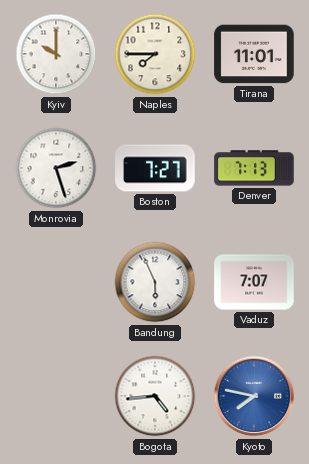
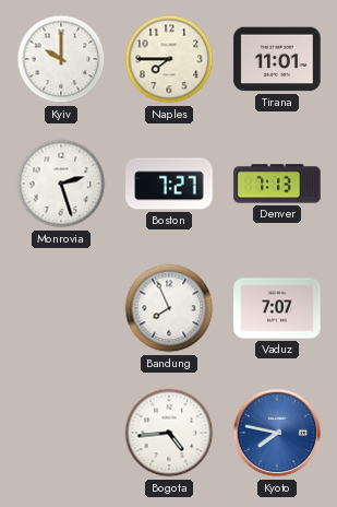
Bandung: 5:56 -> 7:56
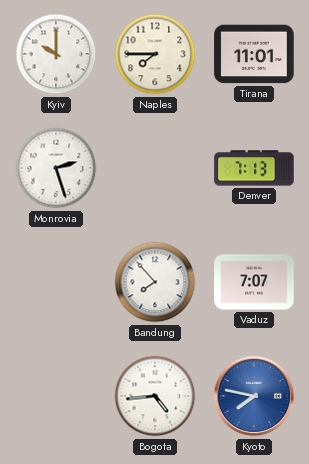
Boston: 7:27 -> none
Bandung: 7:56 -> 7:53
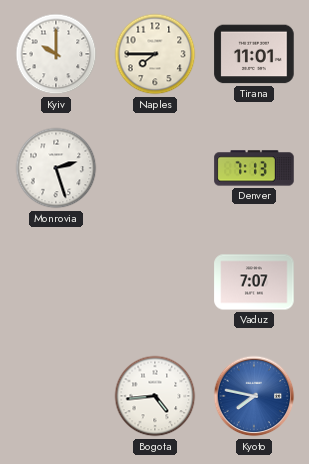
Bandung: 7:53 -> none
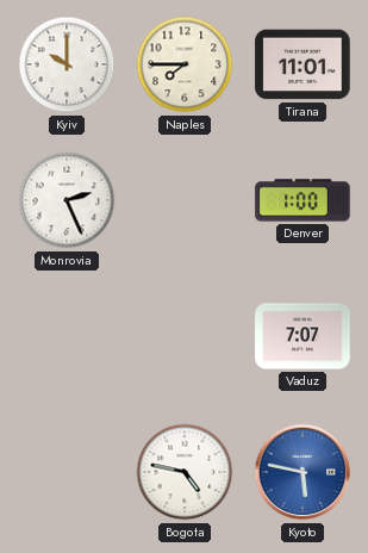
Monrovia: 2:27 -> 2:26
Denver: 7:13 -> 1:00
Bogota: 4:44 -> 4:47
Kyoto: 7:47 -> 5:47
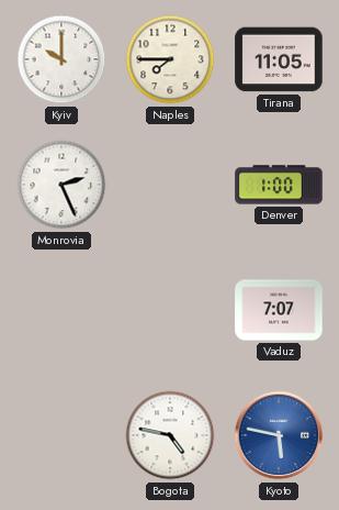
Tirana: 11:01 -> 11:05
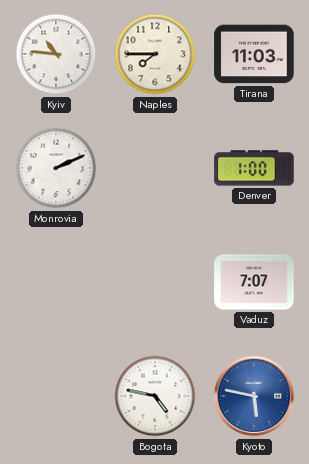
Kyiv: 10:00 -> 10:46
Tirana: 11:05 -> 11:03
Monrovia: 2:26 -> 2:11
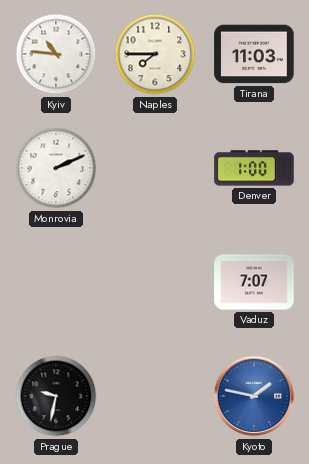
Prague: none -> 9:32
Bogota: 4:47 -> none
Kyoto: 5:47 -> 1:47
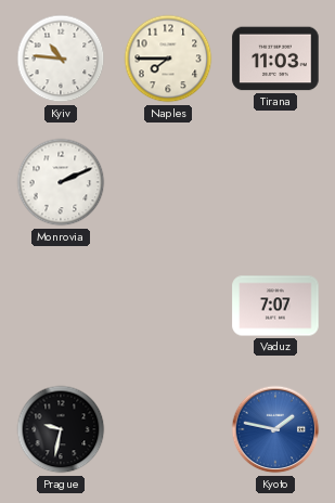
Denver: 1:00 -> none
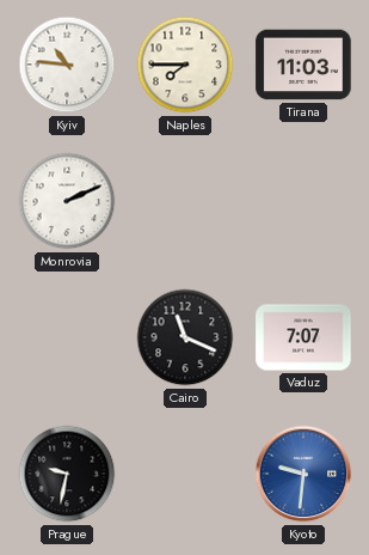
Cairo: none -> 11:19
Kyoto: 1:47 -> 9:31
